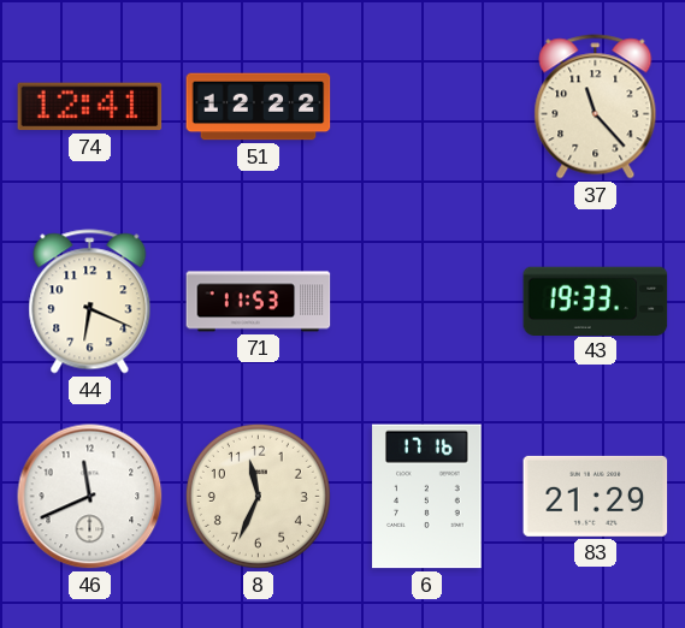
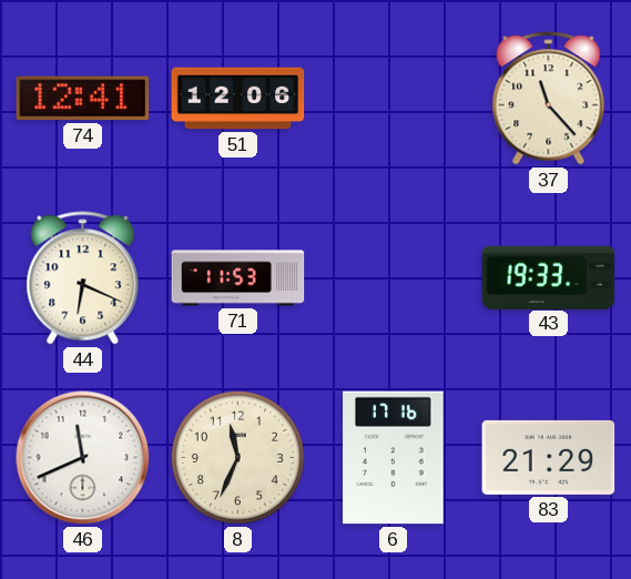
51: 12:22 -> 12:06
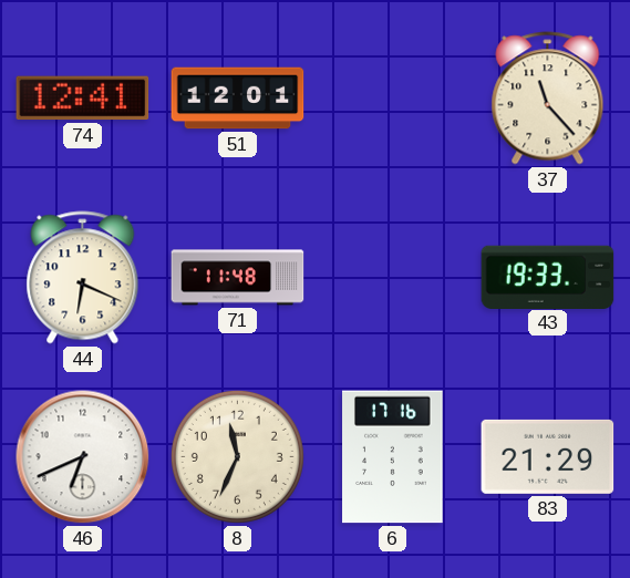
51: 12:06 -> 12:01
71: 11:53 -> 11:48
46: 11:41 -> 6:41
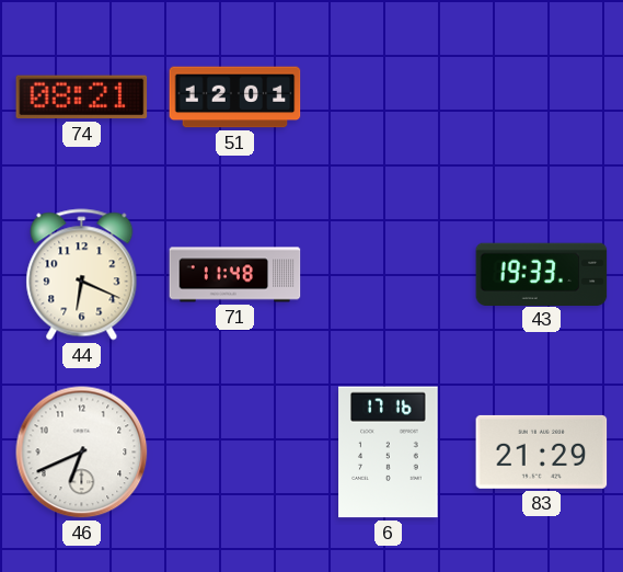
74: 12:41 -> 08:21
37: 11:23 -> none
8: 11:34 -> none
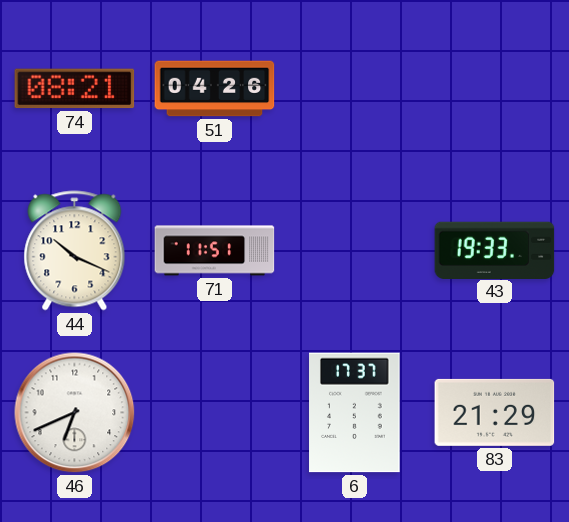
51: 12:01 -> 04:26
44: 6:19 -> 10:19
71: 11:48 -> 11:51
6: 17:16 -> 17:37
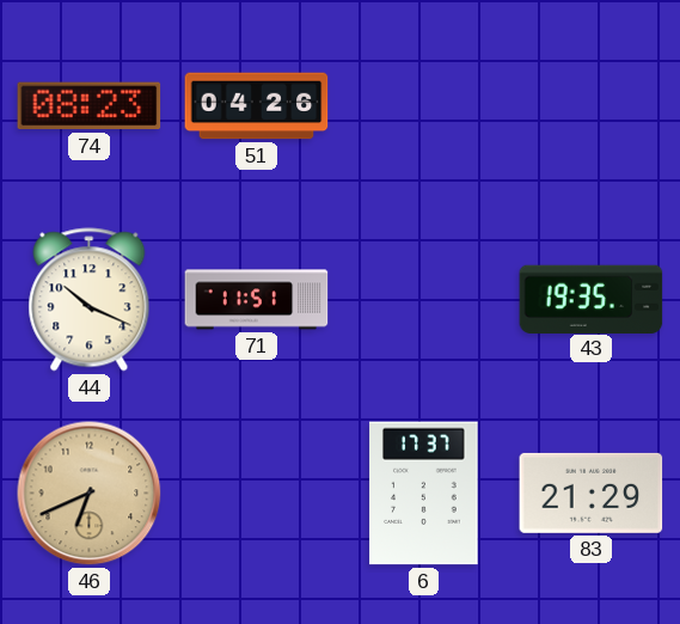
74: 08:21 -> 08:23
43: 19:33 -> 19:35
46 dial: white -> champagne
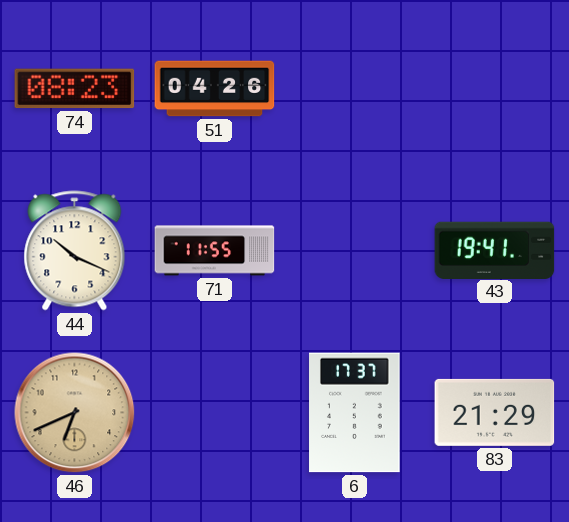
71: 11:51 -> 11:55
43: 19:35 -> 19:41
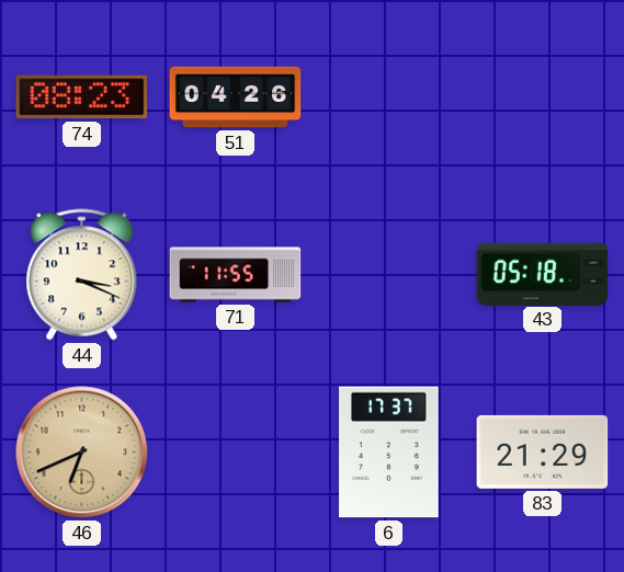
44: 10:19 -> 3:19
43: 19:41 -> 05:18
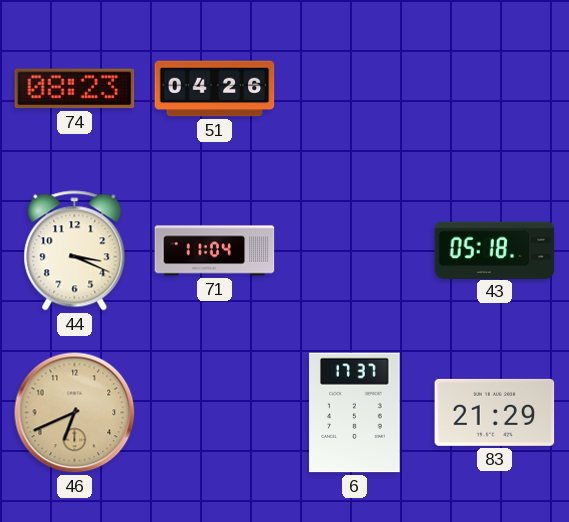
71: 11:55 -> 11:04
